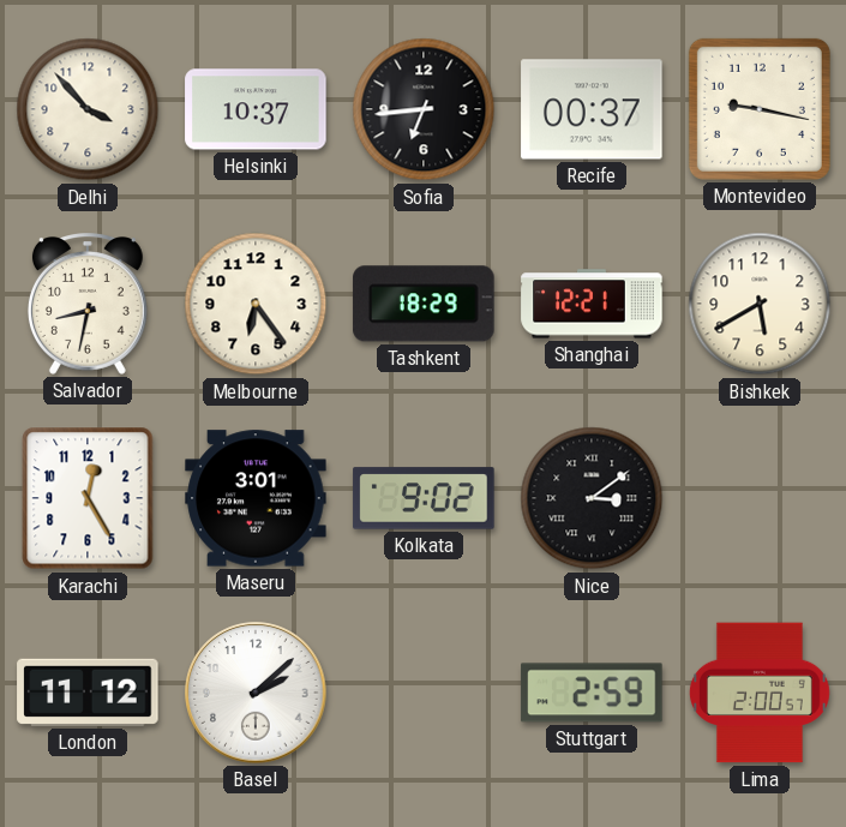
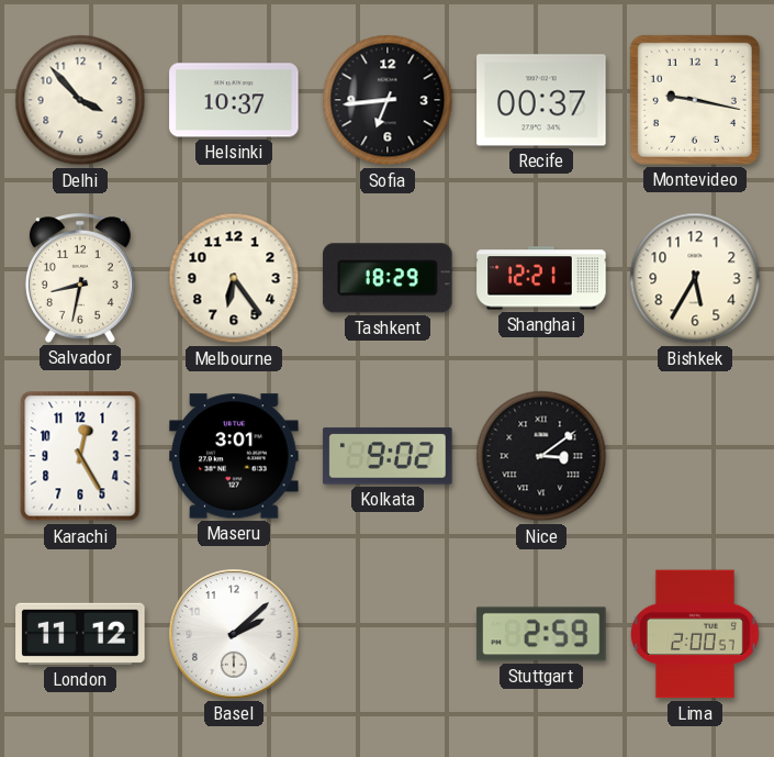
Bishkek: 5:40 -> 5:35
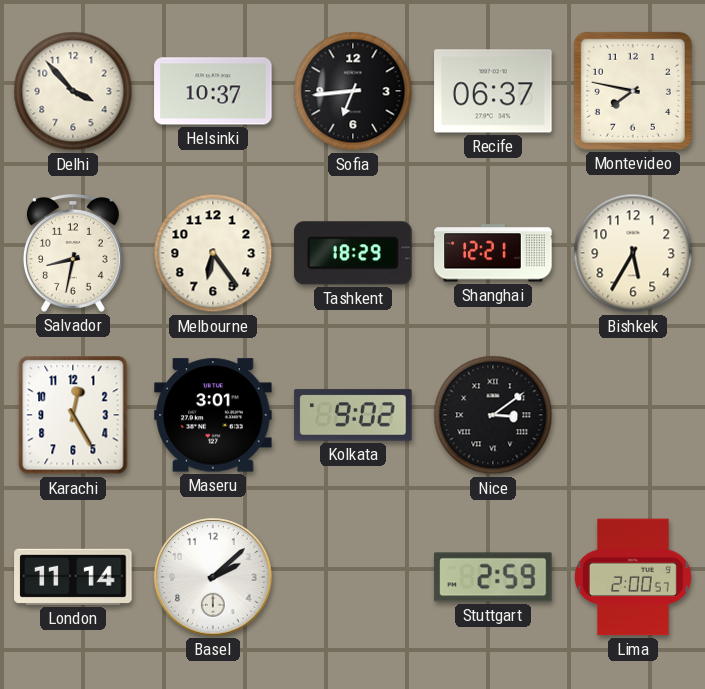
Recife: 00:37 -> 06:37
Montevideo: 9:17 -> 7:47
London: 11:12 -> 11:14
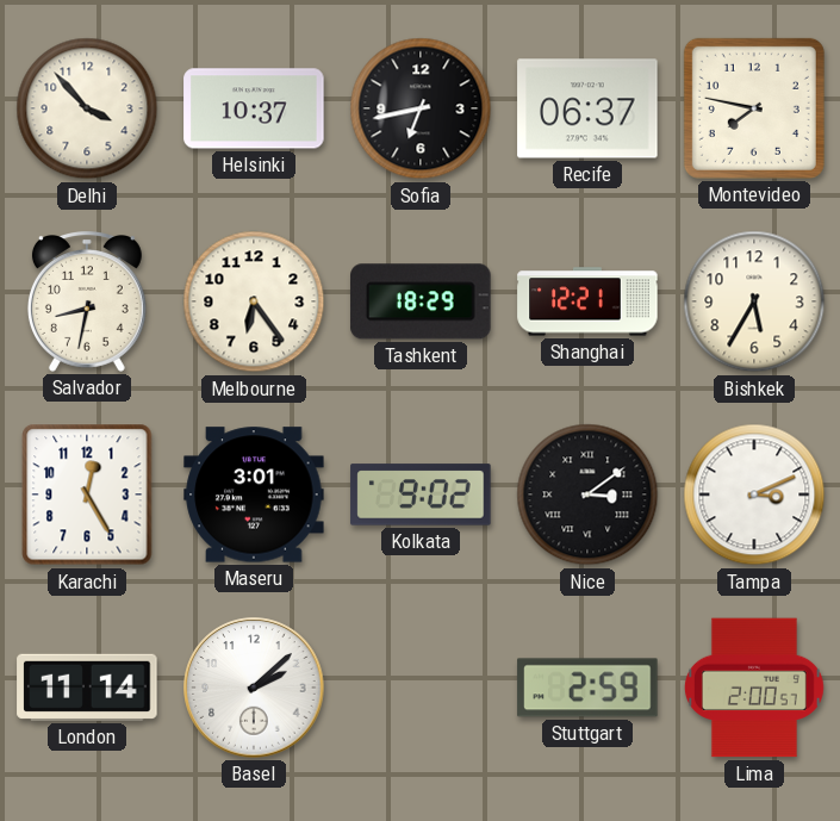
Sofia: 6:44 -> 6:43
Tampa: none -> 3:11
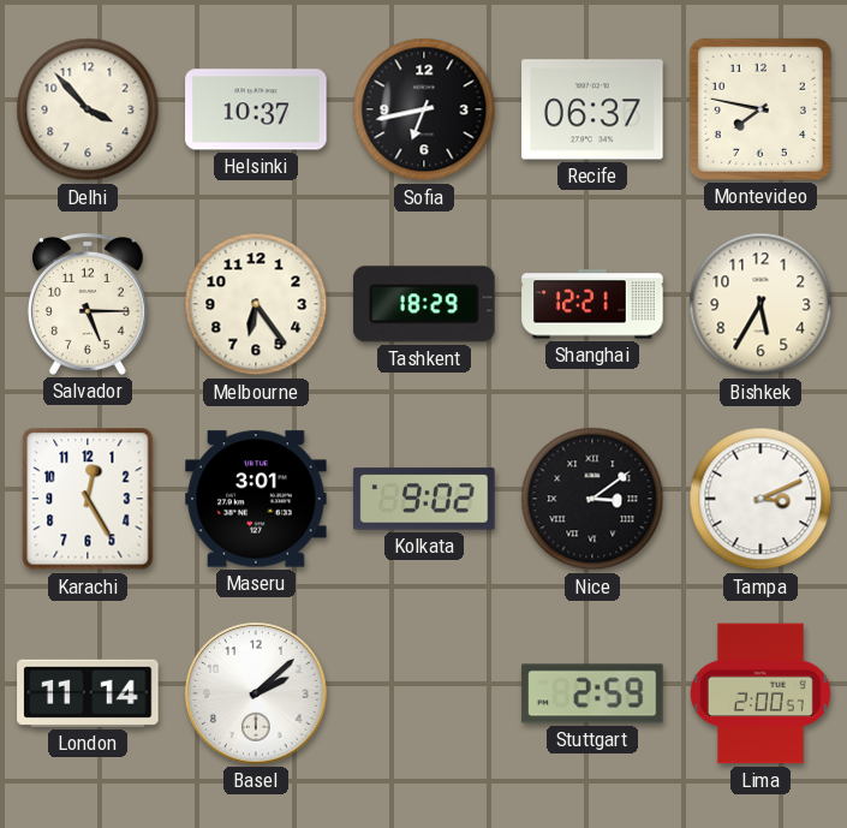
Salvador: 8:32 -> 5:15
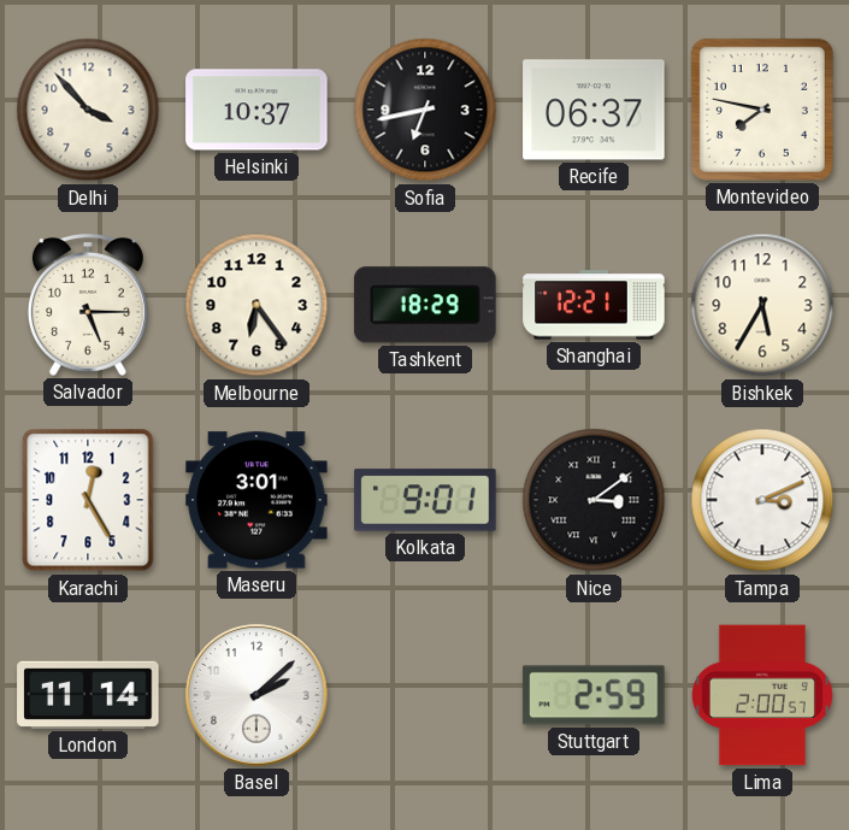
Kolkata: 9:02 -> 9:01
